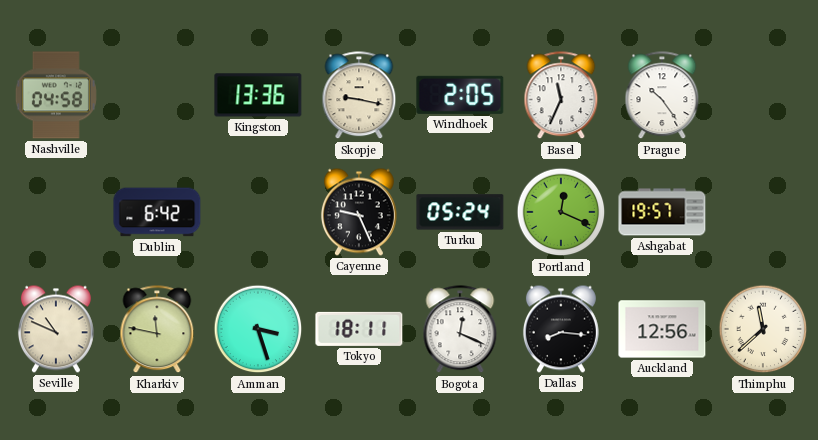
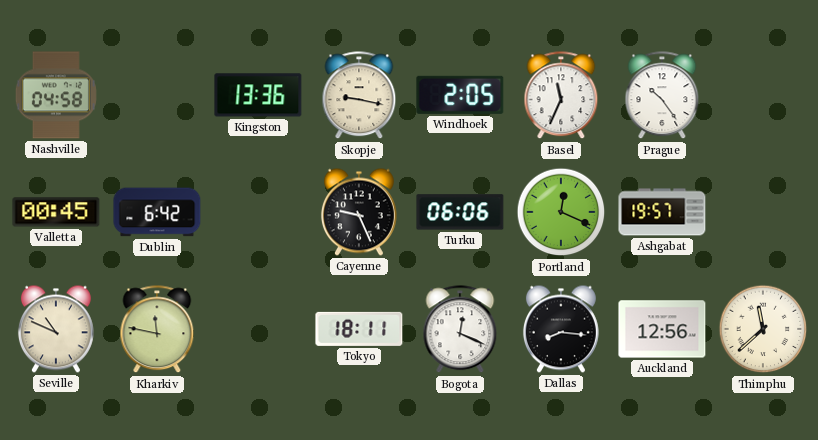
Valletta: none -> 00:45
Turku: 05:24 -> 06:06
Amman: 3:27 -> none
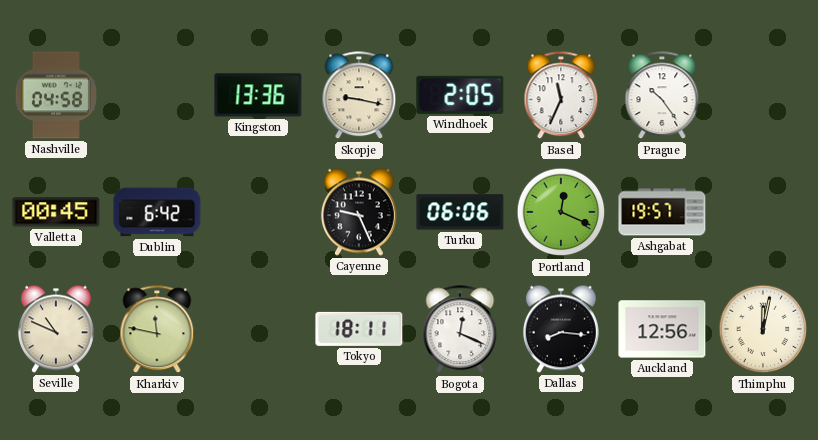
Thimphu: 11:38 -> 12:02
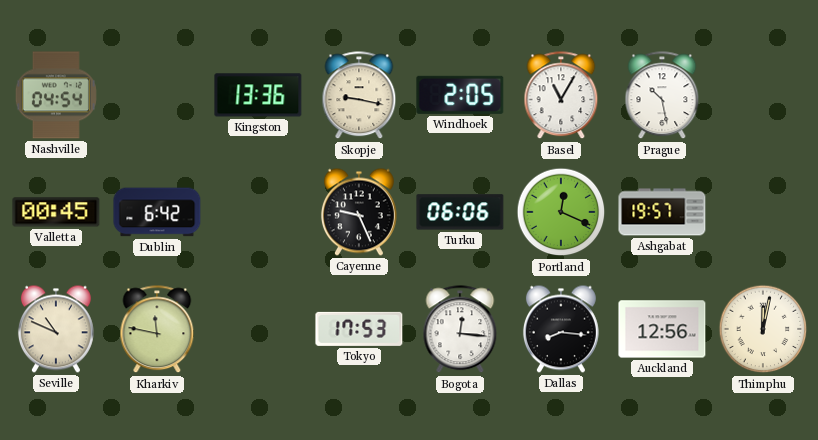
Nashville: 04:58 -> 04:54
Basel: 11:34 -> 11:05
Prague: 10:24 -> 10:28
Tokyo: 18:11 -> 17:53
Bogota: 12:19 -> 12:16
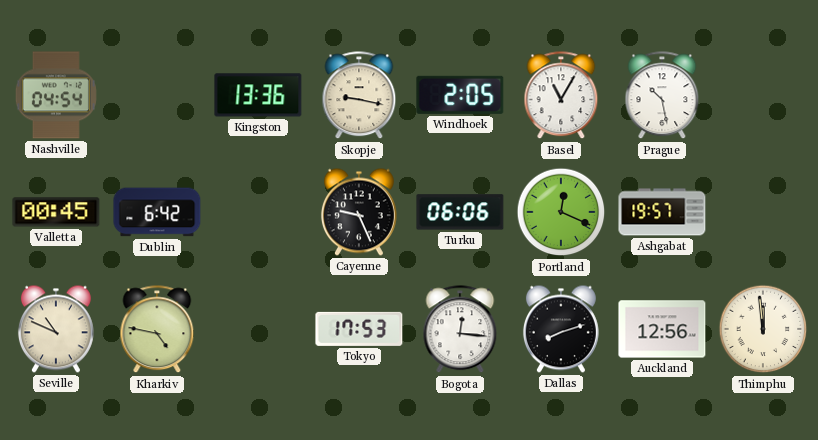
Kharkiv: 11:47 -> 4:47
Dallas: 8:16 -> 8:12
Thimphu: 12:02 -> 11:59
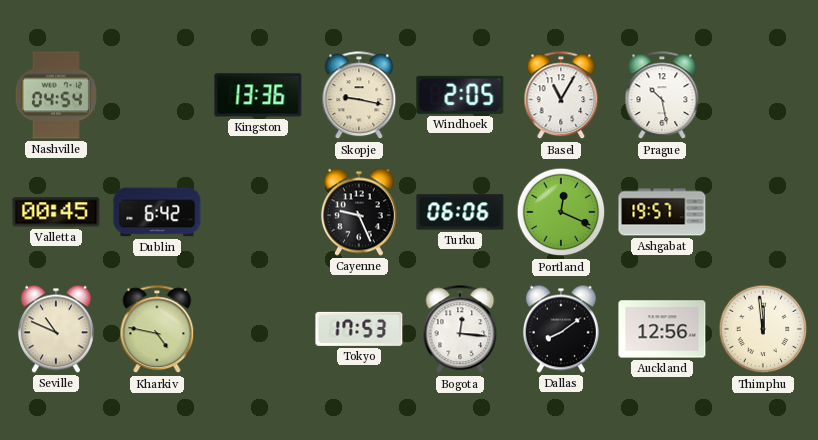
Dallas: 8:12 -> 8:09
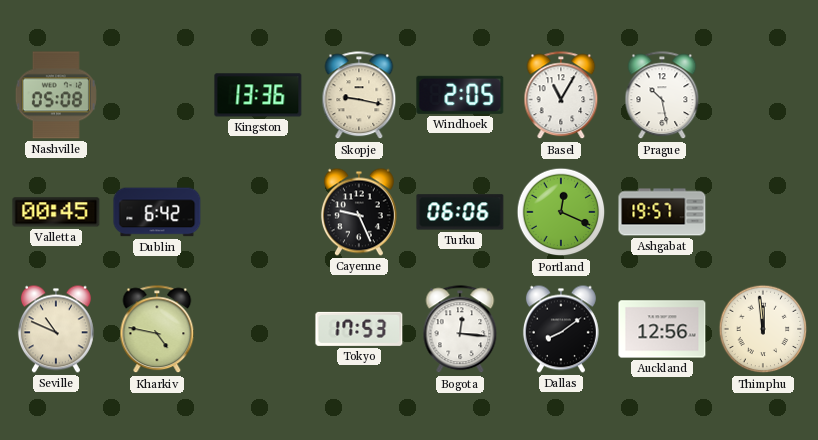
Nashville: 04:54 -> 05:08
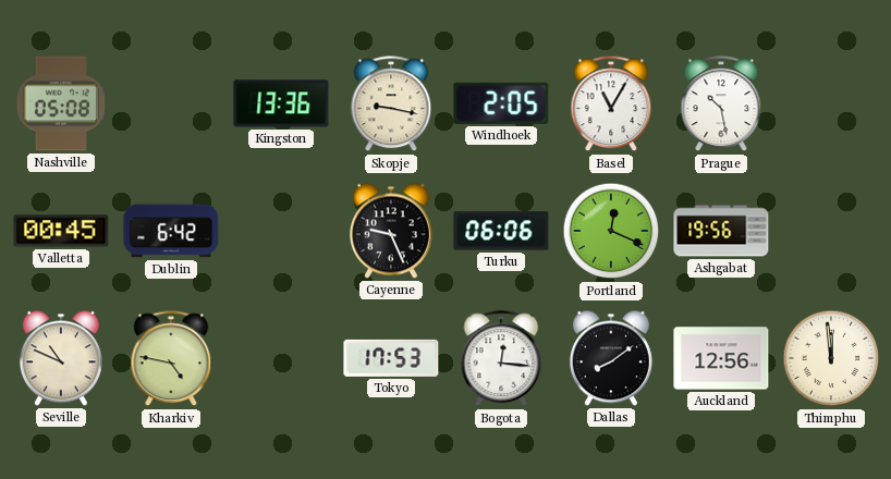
Ashgabat: 19:57 -> 19:56
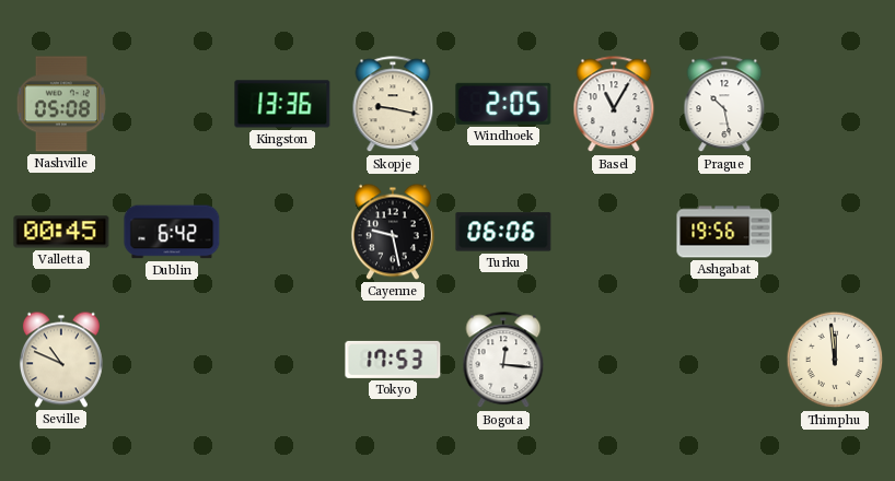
Cayenne: 9:26 -> 9:28
Portland: 12:19 -> none
Kharkiv: 4:47 -> none
Dallas: 8:09 -> none
Auckland: 12:56 -> none
